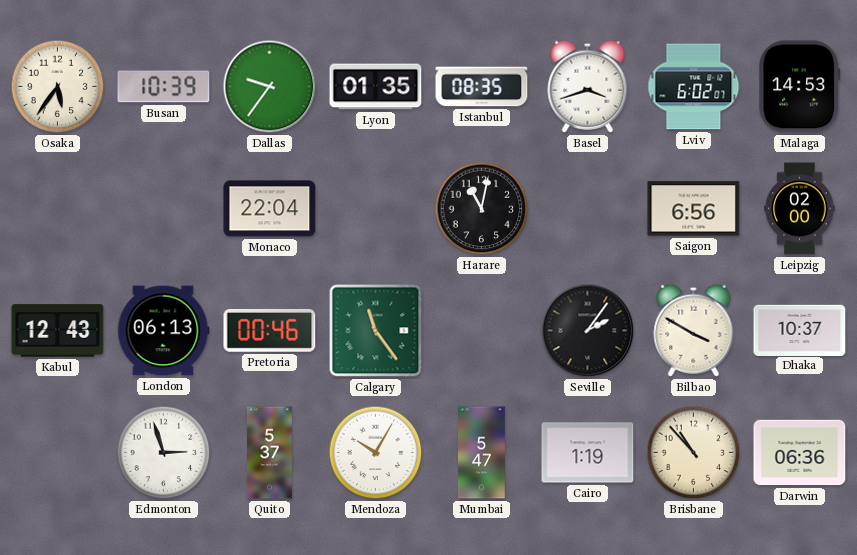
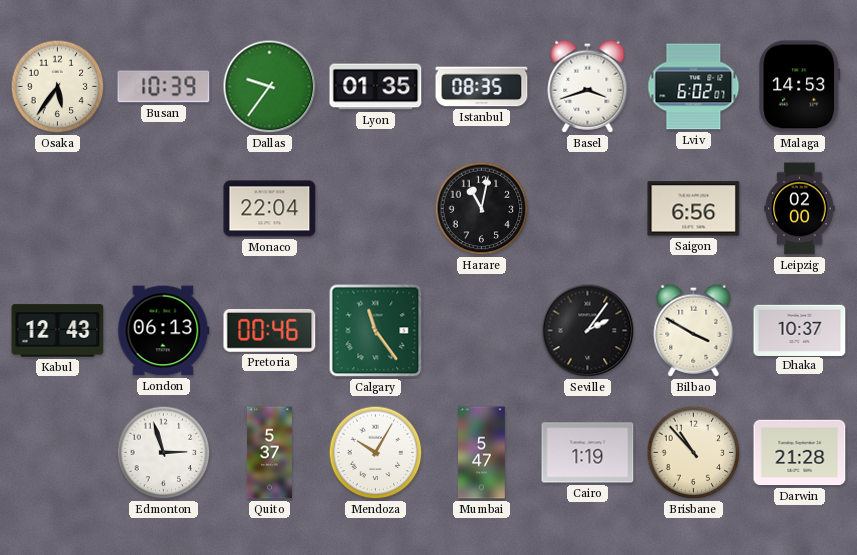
Darwin: 06:36 -> 21:28
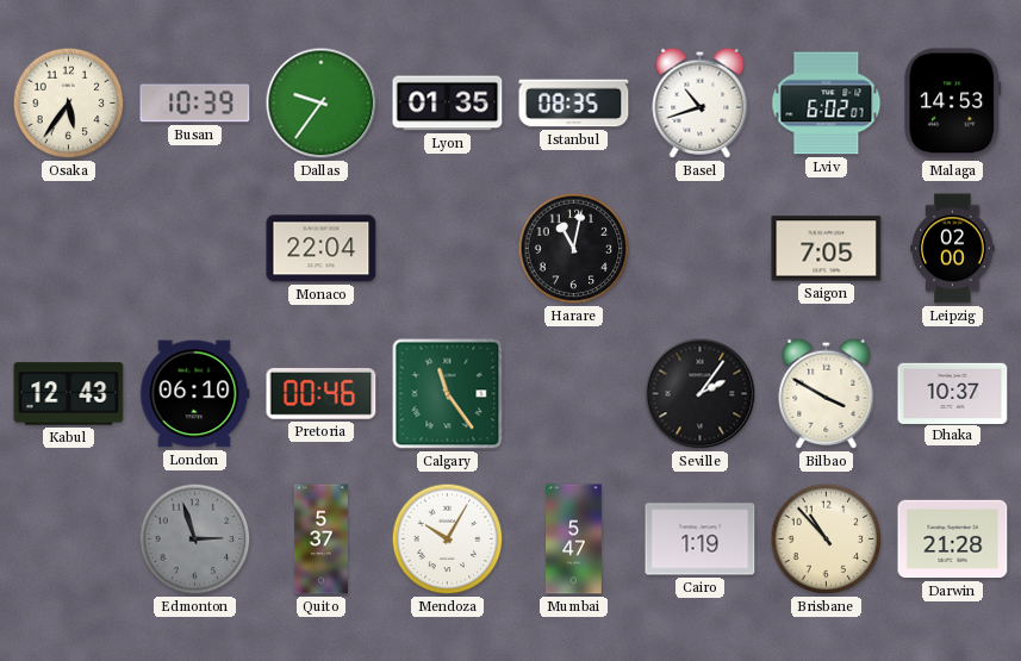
Basel: 3:42 -> 10:42
Saigon: 6:56 -> 7:05
London: 06:13 -> 06:10
Edmonton dial: white -> grey
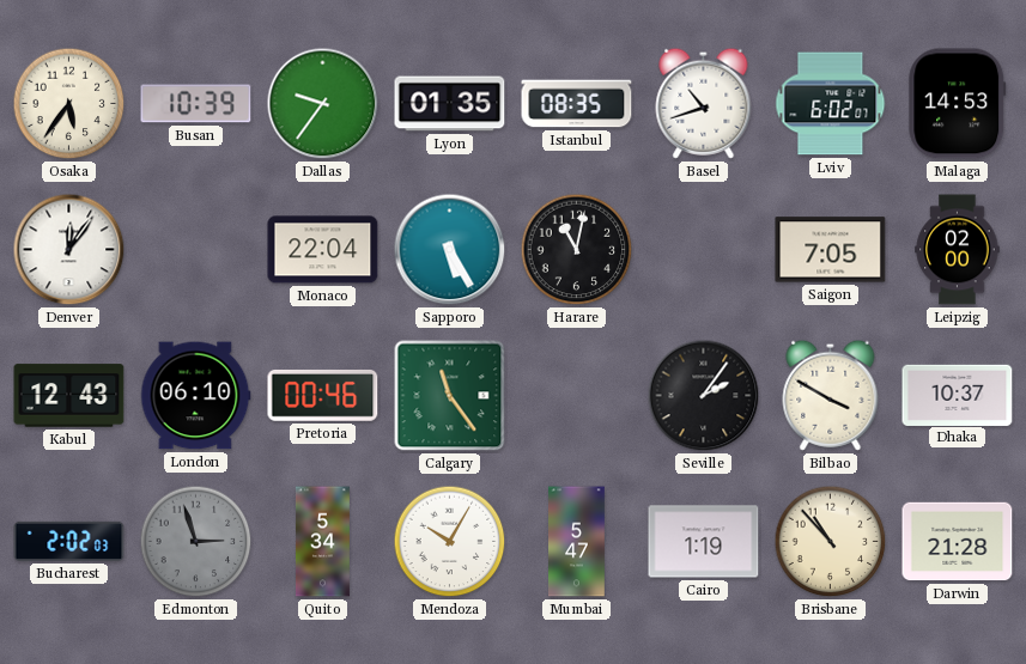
Denver: none -> 12:06
Sapporo: none -> 5:25
Bucharest: none -> 2:02
Quito: 5:37 -> 5:34
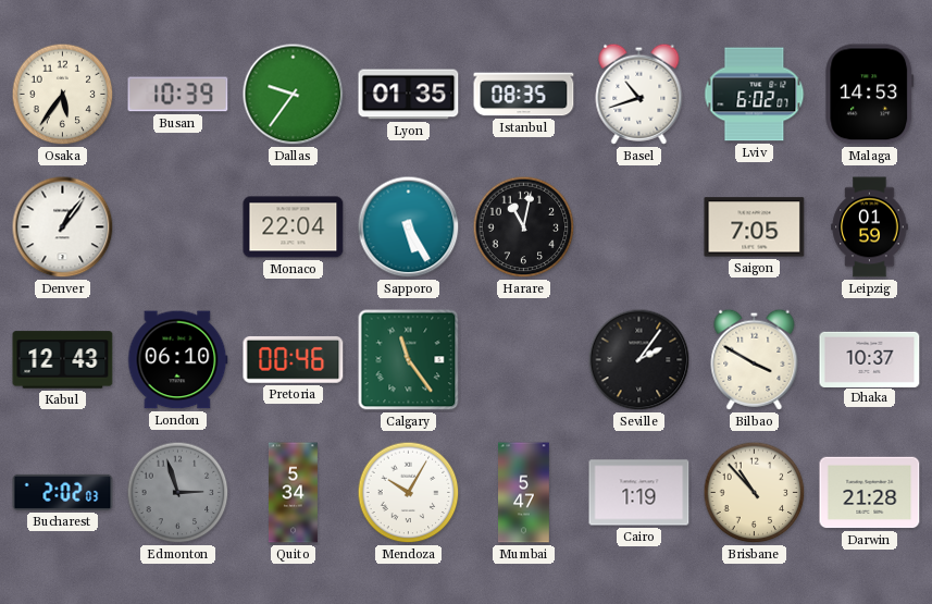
Denver: 12:06 -> 1:06
Leipzig: 02:00 -> 01:59
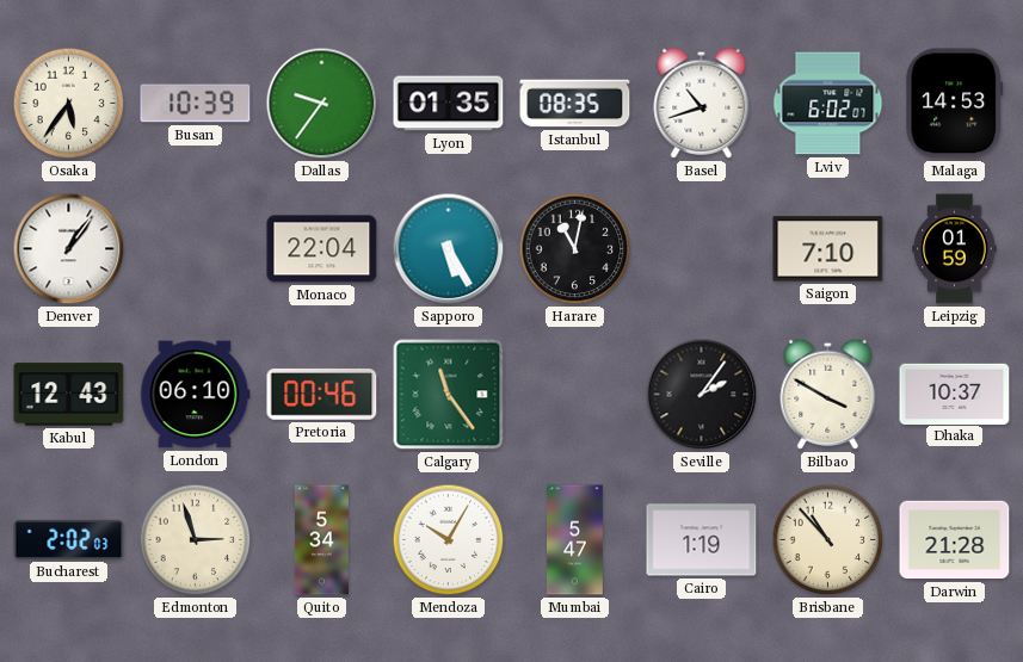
Saigon: 7:05 -> 7:10
Edmonton dial: grey -> cream
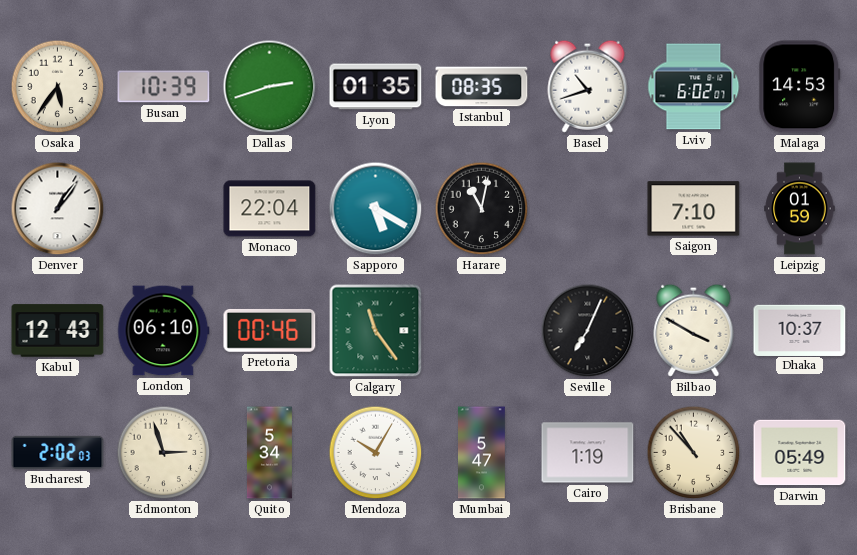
Dallas: 9:36 -> 2:42
Sapporo: 5:25 -> 5:20
Seville: 2:06 -> 7:04
Darwin: 21:28 -> 05:49
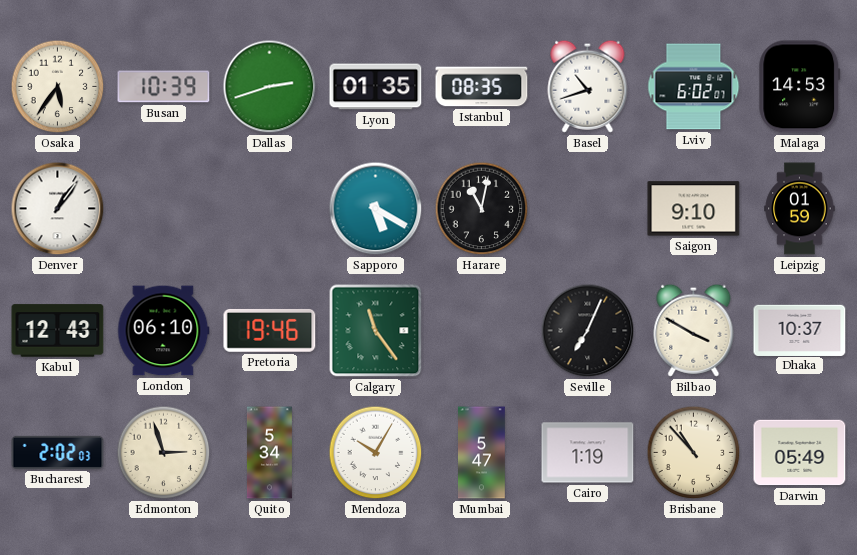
Monaco: 22:04 -> none
Saigon: 7:10 -> 9:10
Pretoria: 00:46 -> 19:46
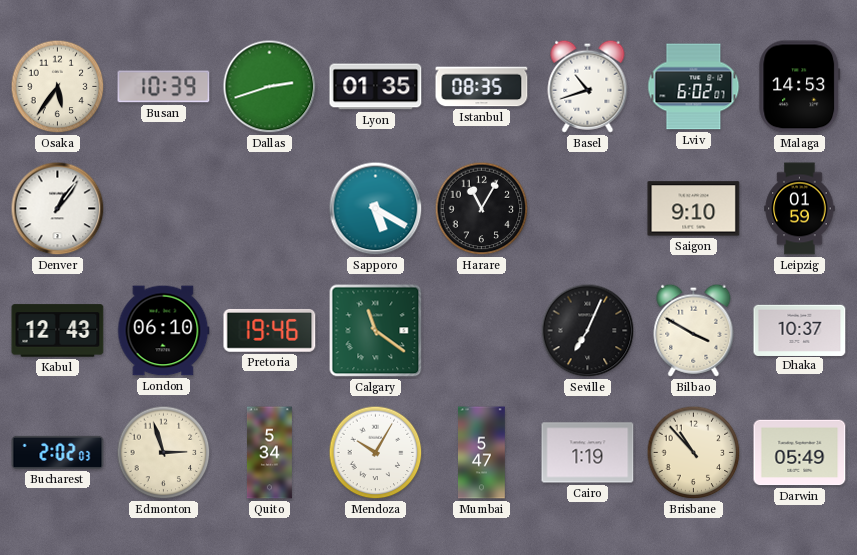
Harare: 11:02 -> 11:05
Calgary: 11:24 -> 11:21
